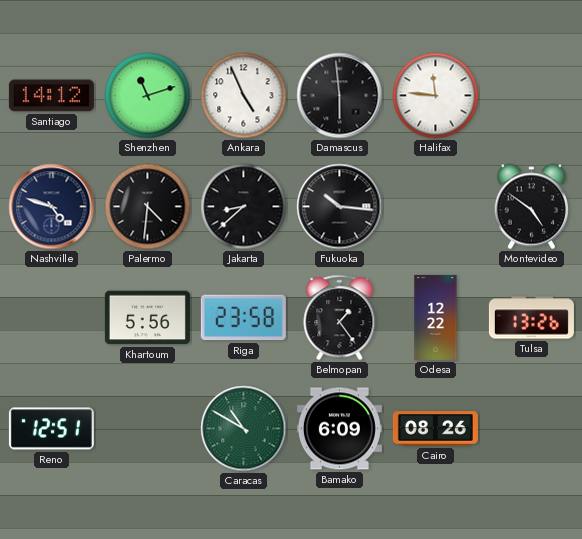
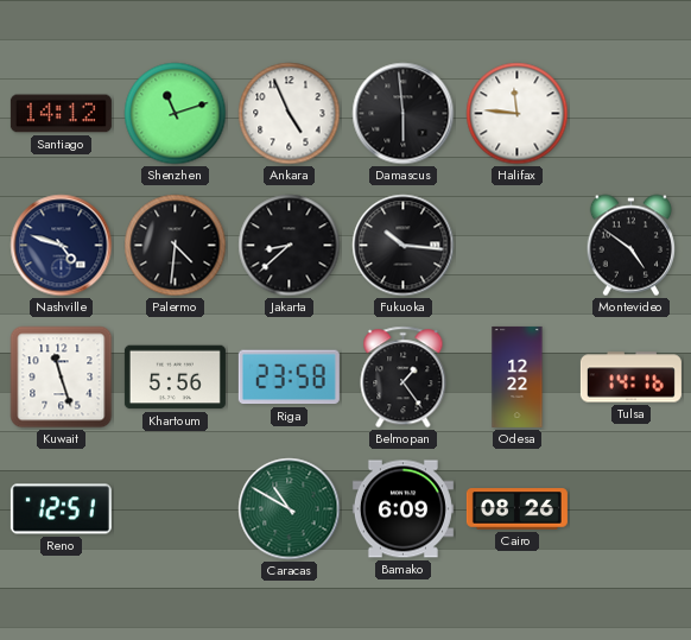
Kuwait: none -> 11:27
Tulsa: 13:26 -> 14:16
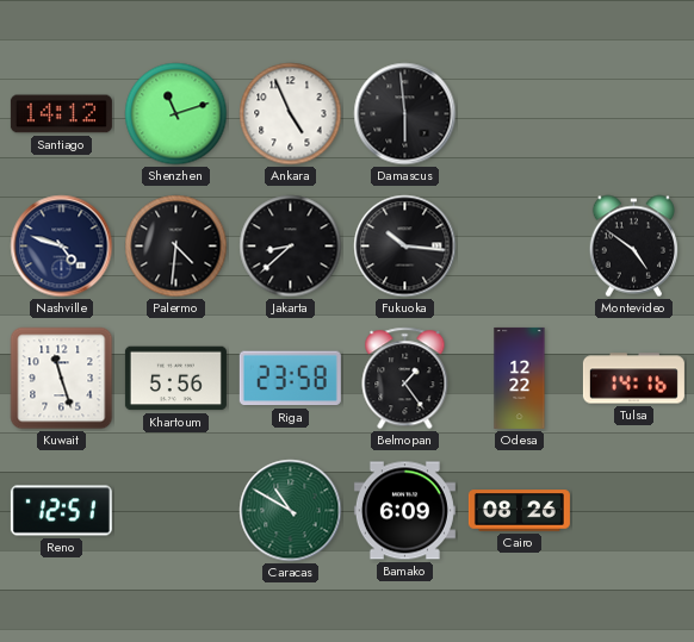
Halifax: 11:46 -> none
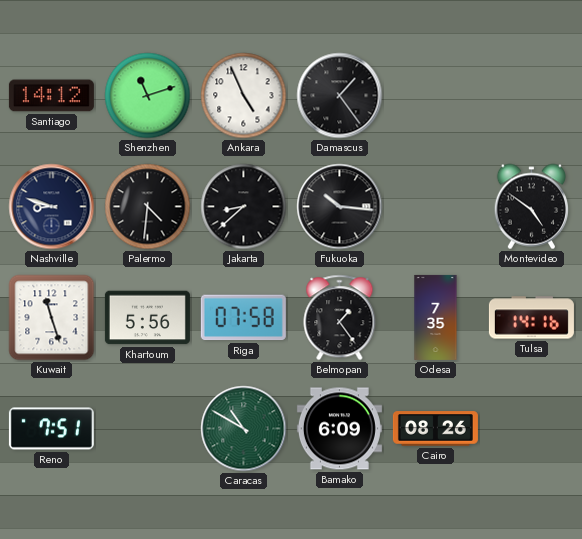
Damascus: 5:59 -> 1:24
Nashville: 4:48 -> 8:48
Riga: 23:58 -> 07:58
Odesa: 12:22 -> 7:35
Reno: 12:51 -> 7:51
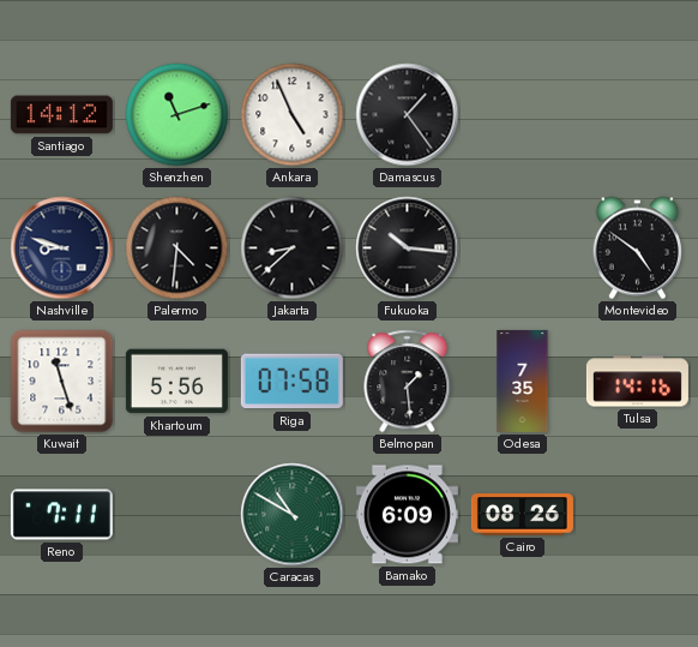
Belmopan: 1:24 -> 1:29
Reno: 7:51 -> 7:11
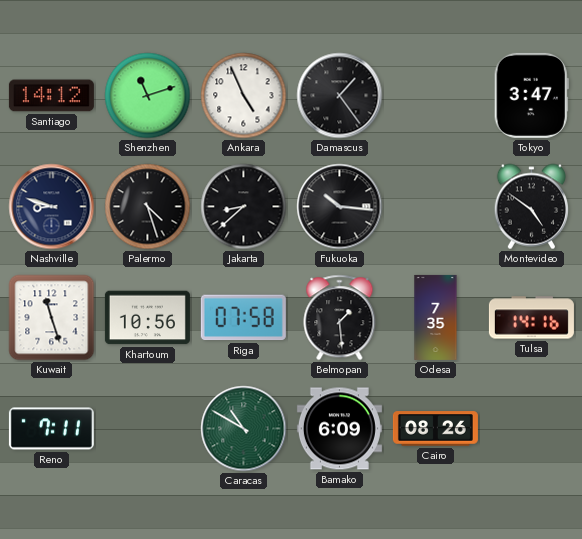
Tokyo: none -> 3:47
Palermo: 4:31 -> 4:27
Khartoum: 5:56 -> 10:56
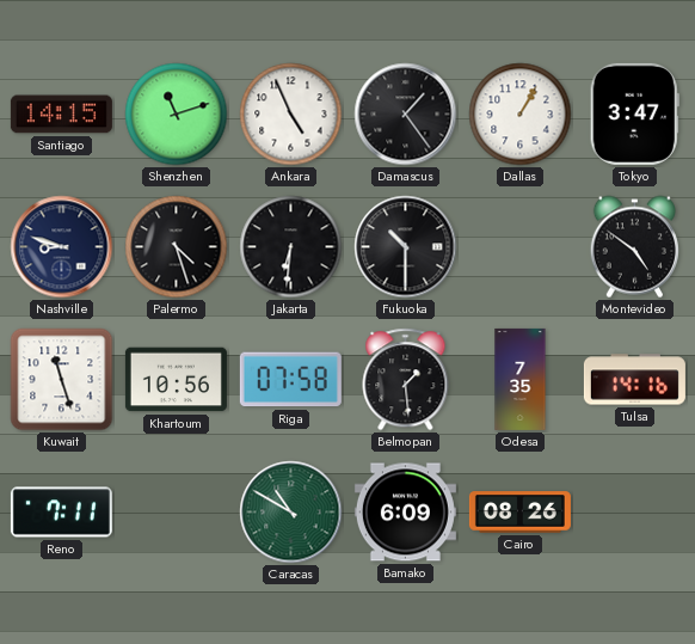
Santiago: 14:12 -> 14:15
Dallas: none -> 1:05
Jakarta: 8:38 -> 6:31
Fukuoka: 10:16 -> 10:30
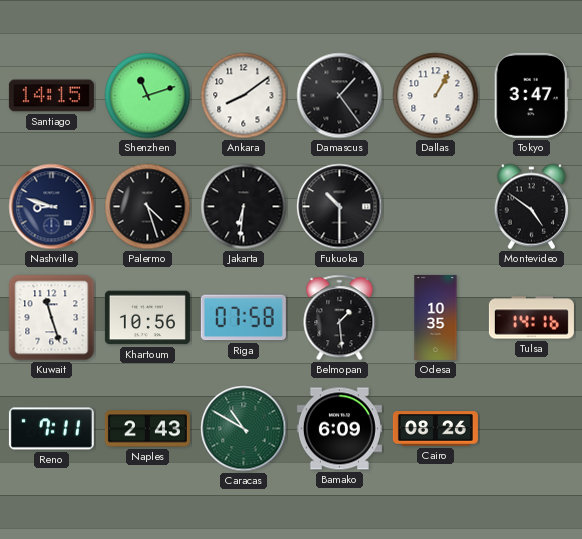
Ankara: 4:56 -> 8:09
Odesa: 7:35 -> 10:35
Naples: none -> 2:43
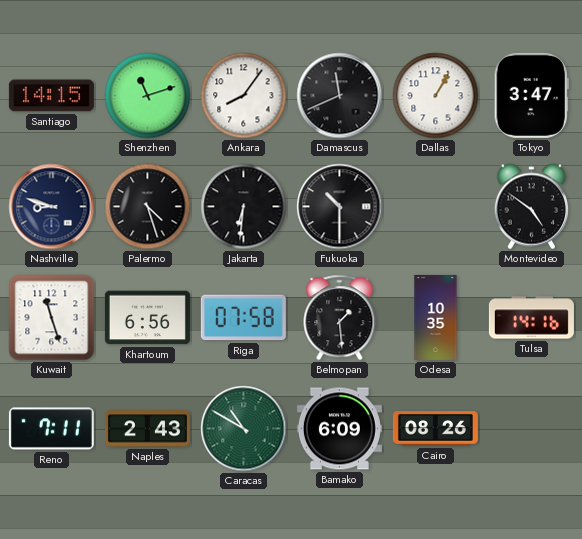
Ankara: 8:09 -> 8:06
Damascus: 1:24 -> 11:41
Khartoum: 10:56 -> 6:56
